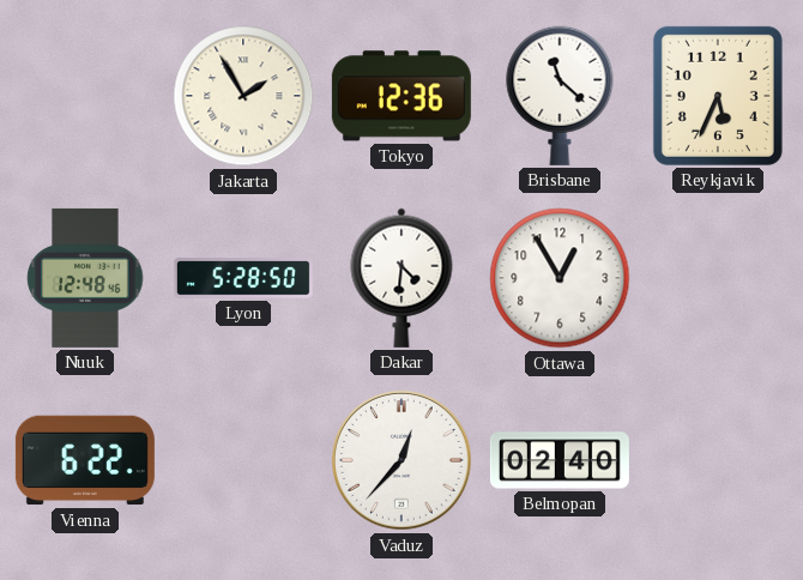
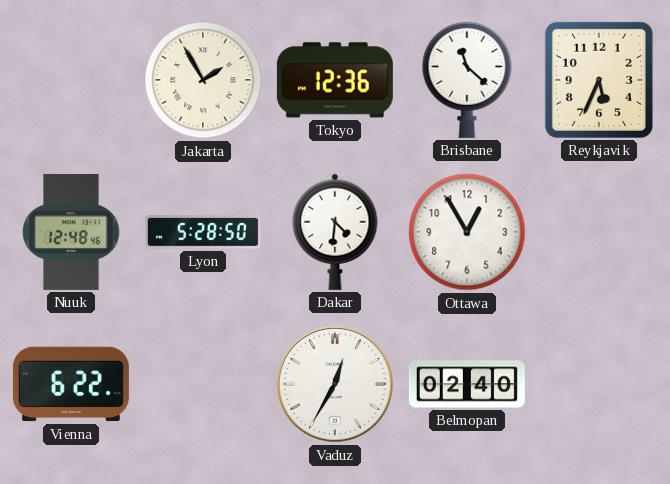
Vaduz: 12:37 -> 12:35
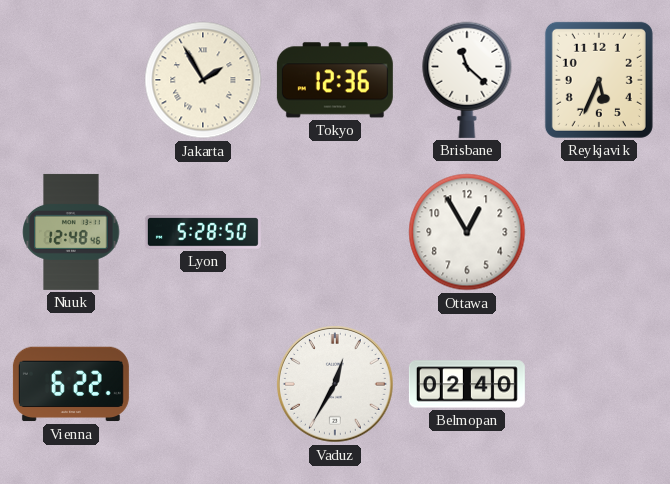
Dakar: 4:31 -> none
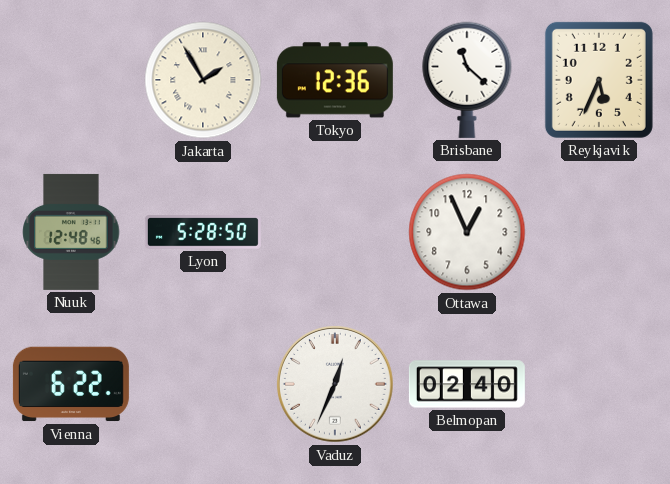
Ottawa: 12:55 -> 12:56
Vaduz: 12:35 -> 12:34
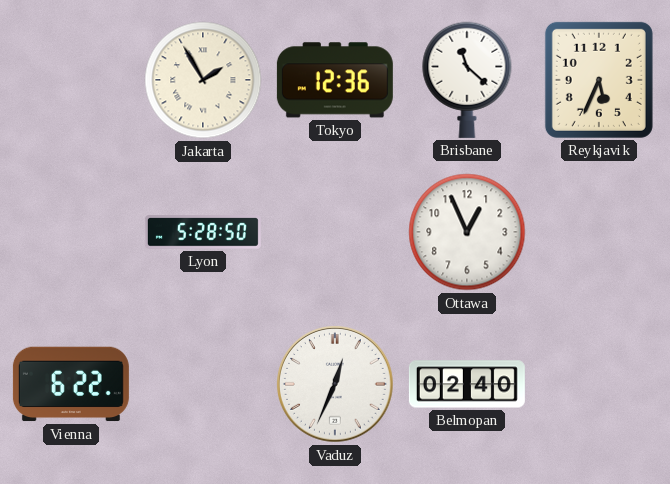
Nuuk: 12:48 -> none
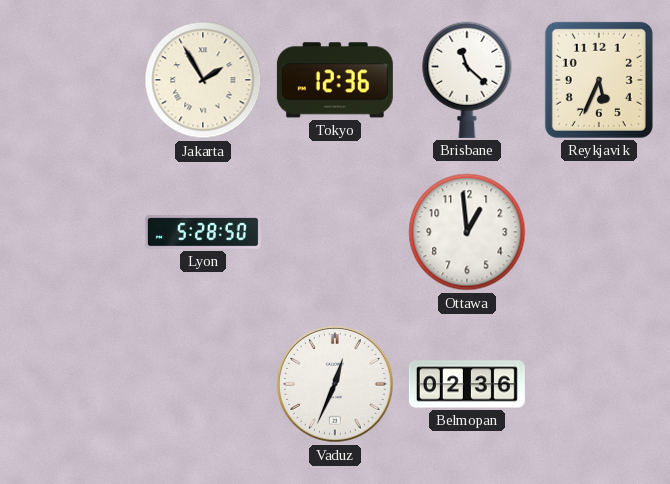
Ottawa: 12:56 -> 12:59
Vienna: 6:22 -> none
Belmopan: 02:40 -> 02:36
